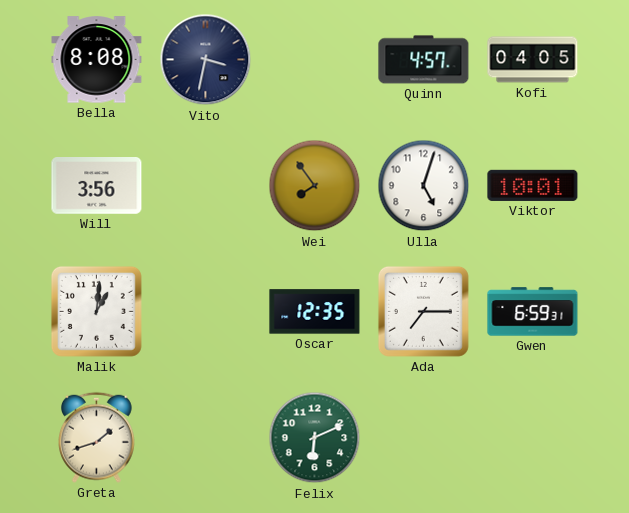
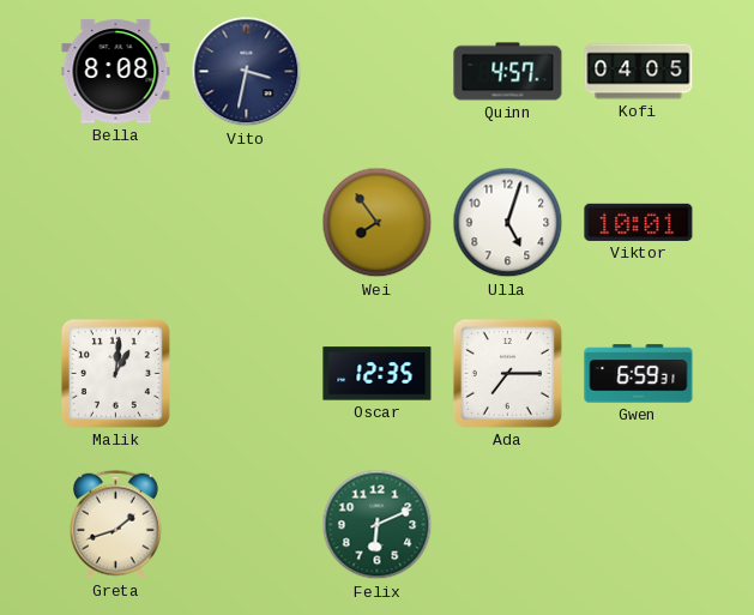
Will: 3:56 -> none
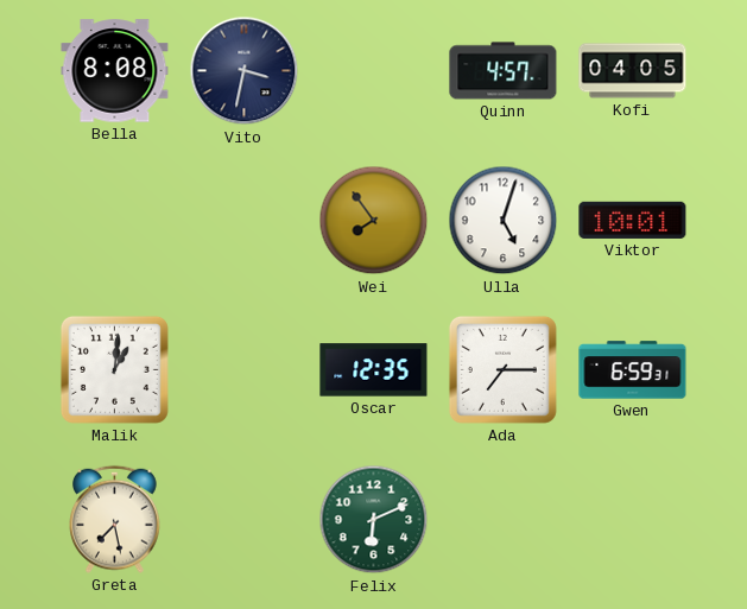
Greta: 1:42 -> 7:28
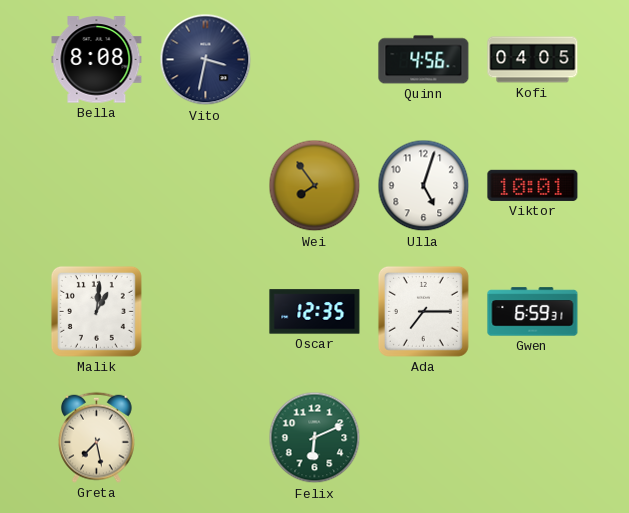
Quinn: 4:57 -> 4:56
